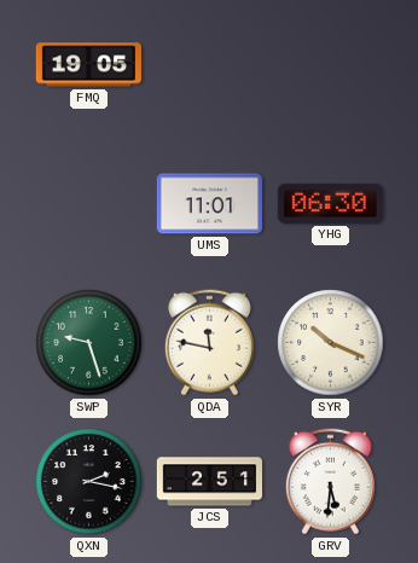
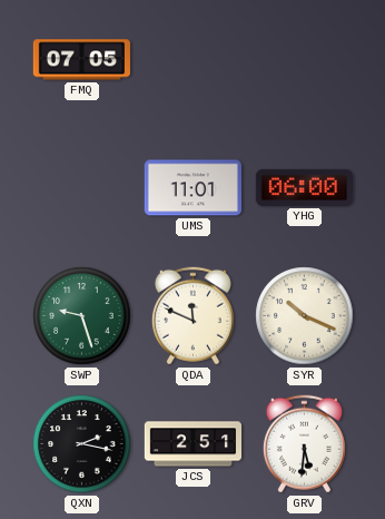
FMQ: 19:05 -> 07:05
YHG: 06:30 -> 06:00
QDA: 11:47 -> 11:49
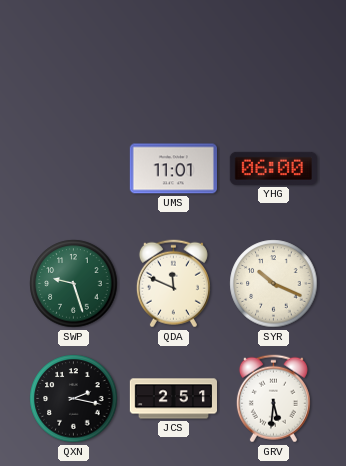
FMQ: 07:05 -> none
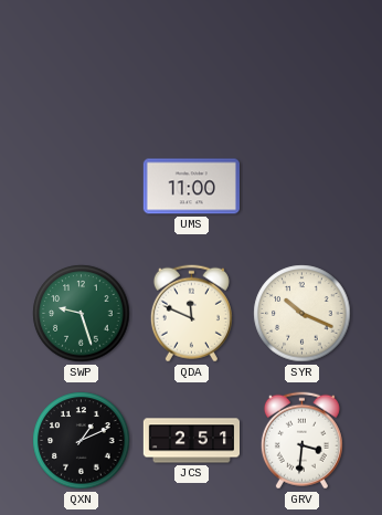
UMS: 11:01 -> 11:00
YHG: 06:00 -> none
QXN: 2:17 -> 1:11
GRV: 5:31 -> 3:31
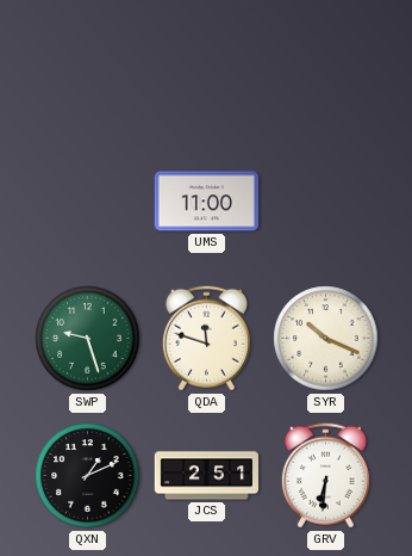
QDA: 11:49 -> 11:48
GRV: 3:31 -> 6:31
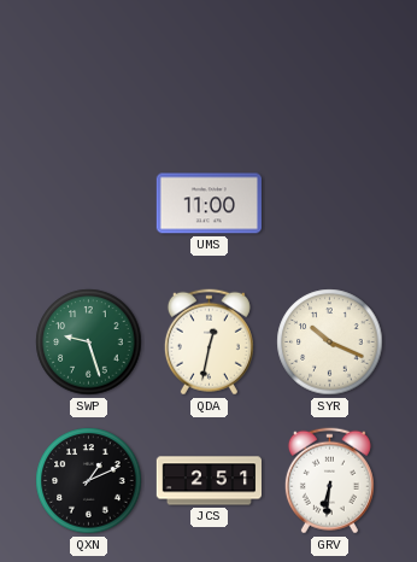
QDA: 11:48 -> 12:32
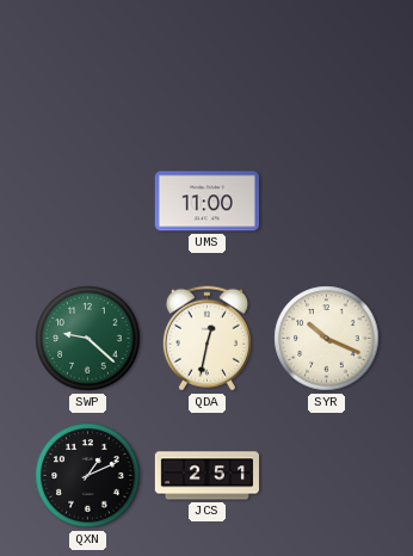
SWP: 9:27 -> 9:22
GRV: 6:31 -> none
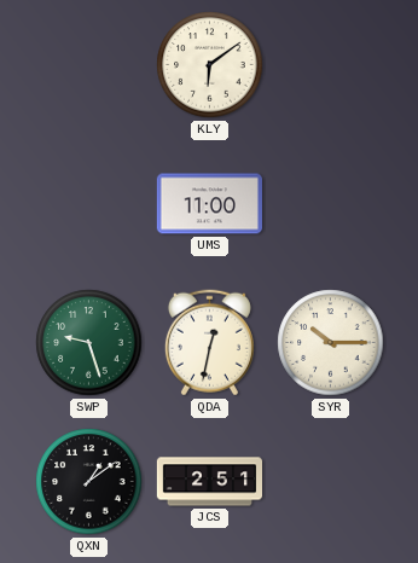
KLY: none -> 6:09
SWP: 9:22 -> 9:27
SYR: 10:19 -> 10:15
QXN: 1:11 -> 1:09
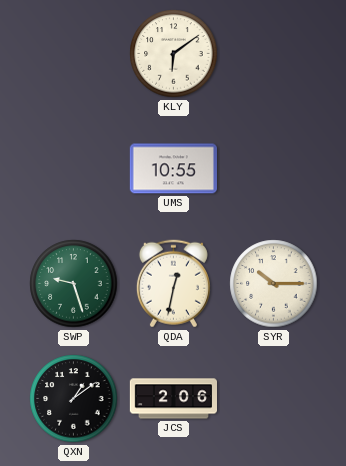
UMS: 11:00 -> 10:55
JCS: 2:51 -> 2:06
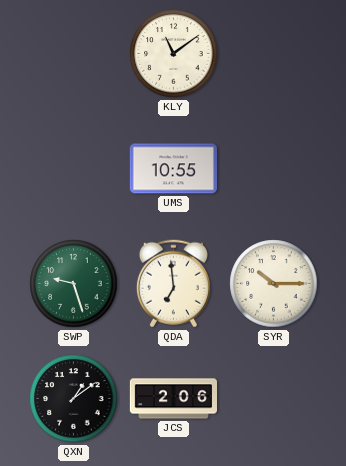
KLY: 6:09 -> 11:09
QDA: 12:32 -> 6:59
